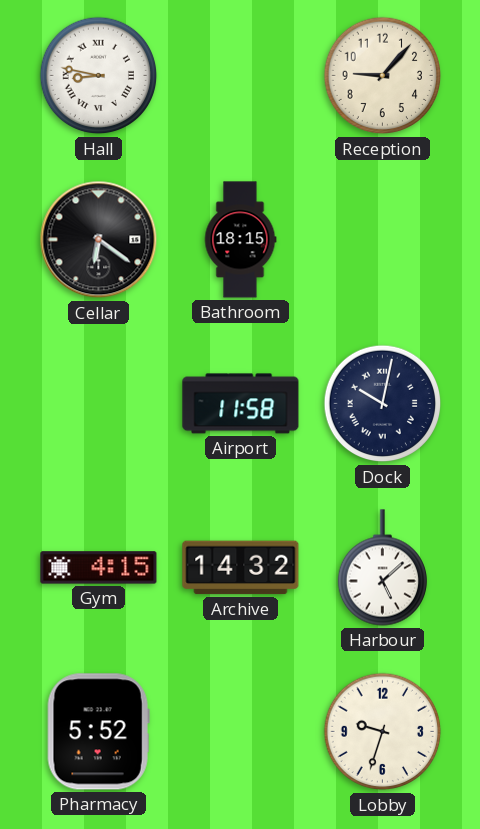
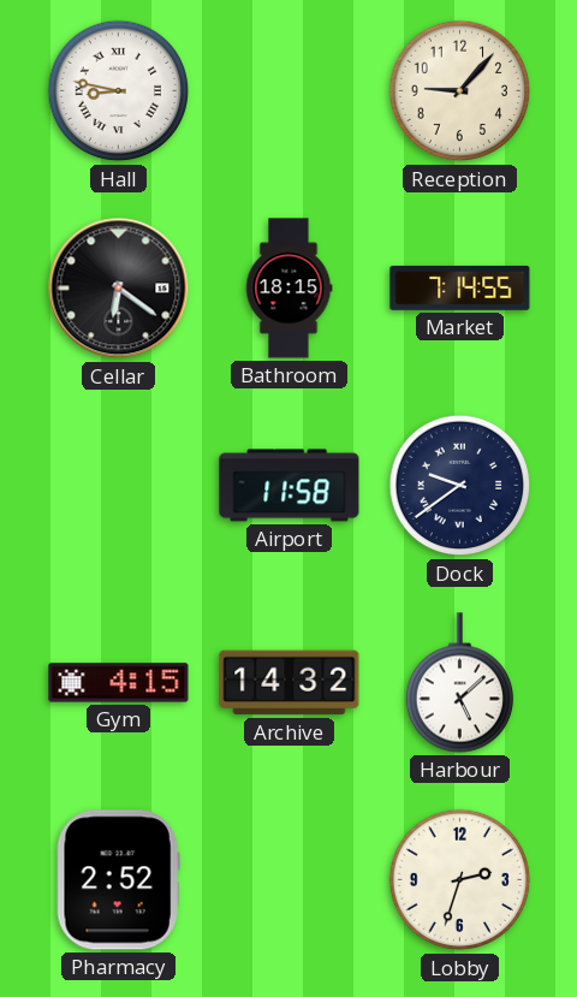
Market: none -> 7:14
Dock: 10:02 -> 9:39
Pharmacy: 5:52 -> 2:52
Lobby: 9:33 -> 2:33
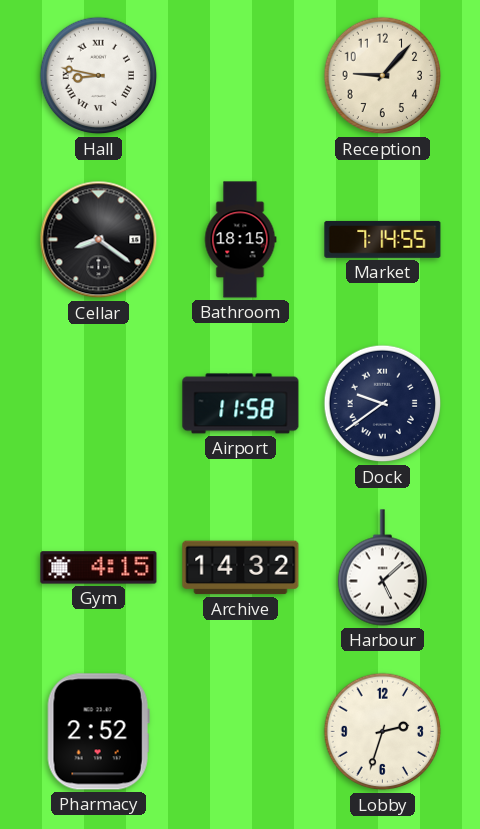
Cellar: 6:21 -> 8:21
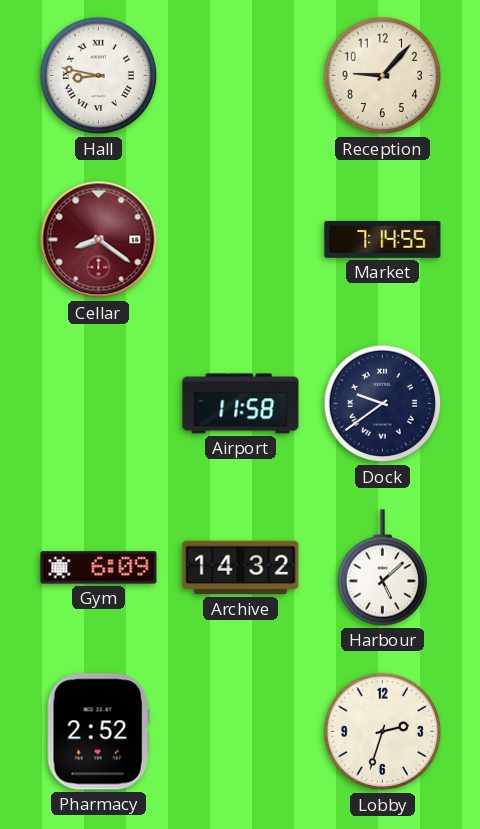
Cellar dial: black -> burgundy
Bathroom: 18:15 -> none
Gym: 4:15 -> 6:09
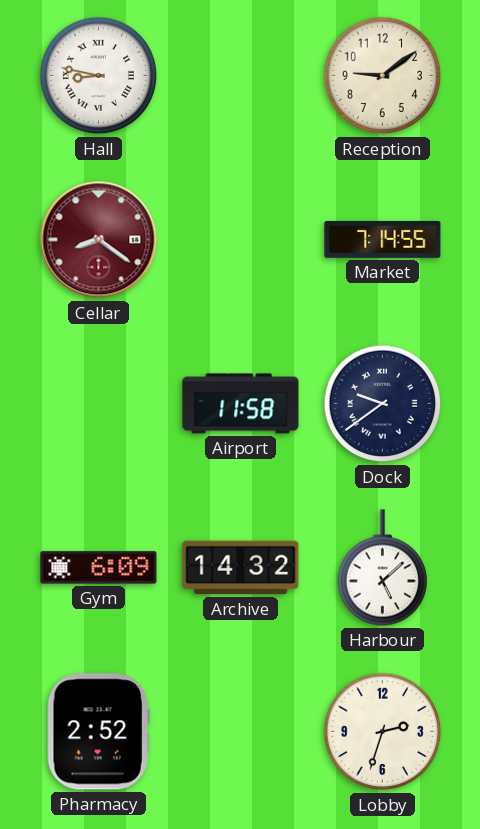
Reception: 9:07 -> 9:09
